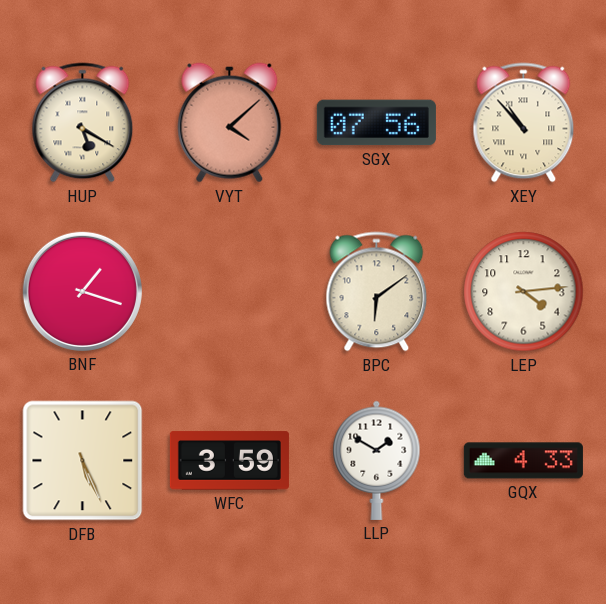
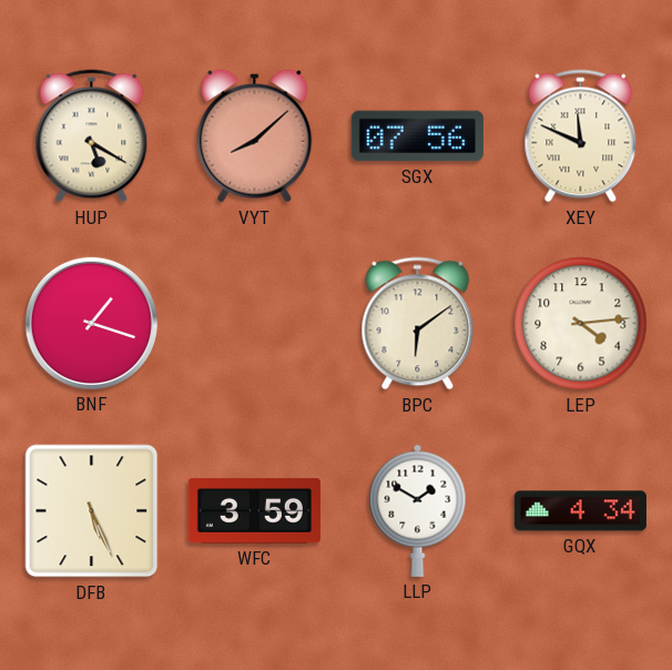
VYT: 4:08 -> 8:08
XEY: 10:53 -> 11:49
GQX: 4:33 -> 4:34
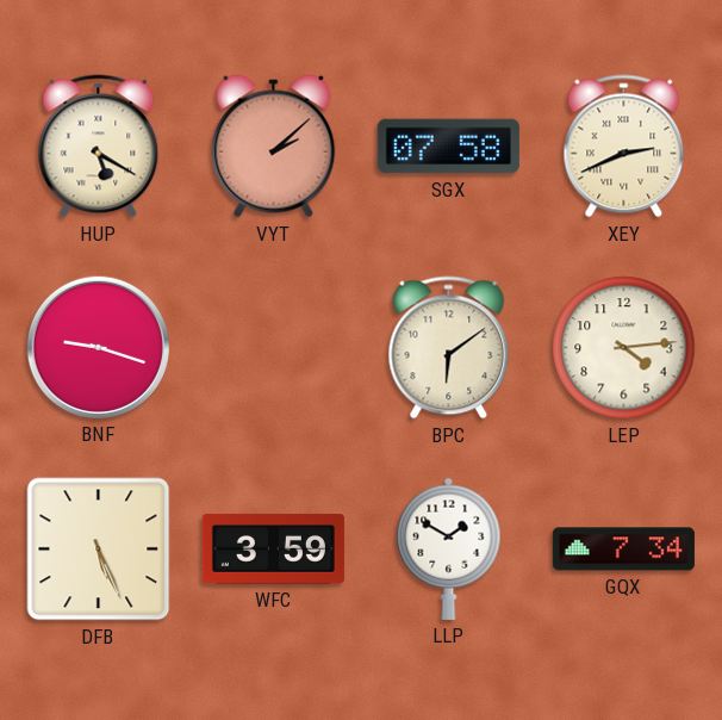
VYT: 8:08 -> 2:08
SGX: 07:56 -> 07:58
XEY: 11:49 -> 2:41
BNF: 1:18 -> 9:18
GQX: 4:34 -> 7:34
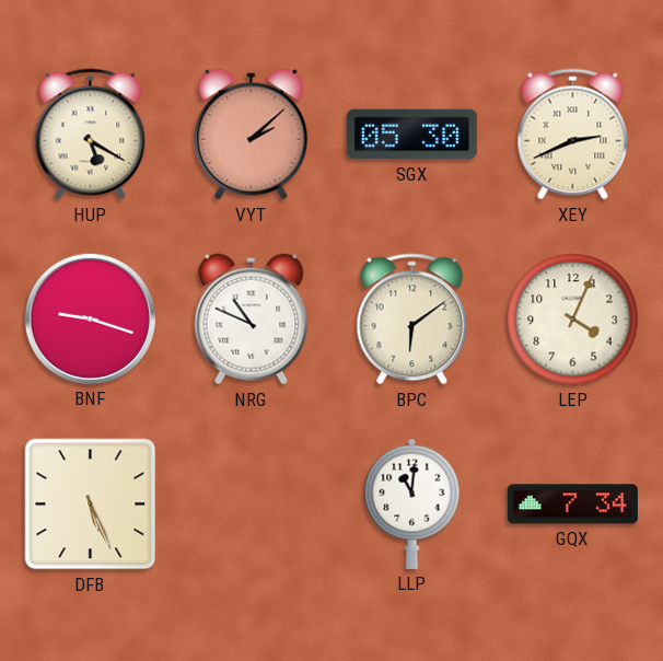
SGX: 07:58 -> 05:30
NRG: none -> 10:49
LEP: 4:14 -> 4:04
WFC: 3:59 -> none
LLP: 1:50 -> 11:01
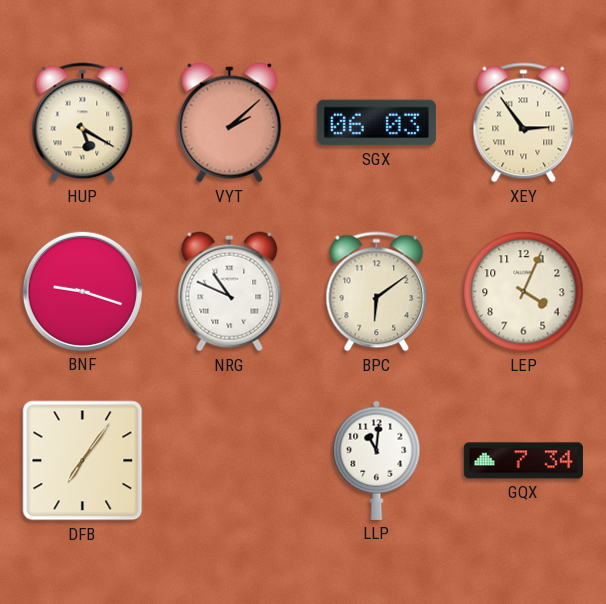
SGX: 05:30 -> 06:03
XEY: 2:41 -> 2:54
DFB: 5:26 -> 7:06
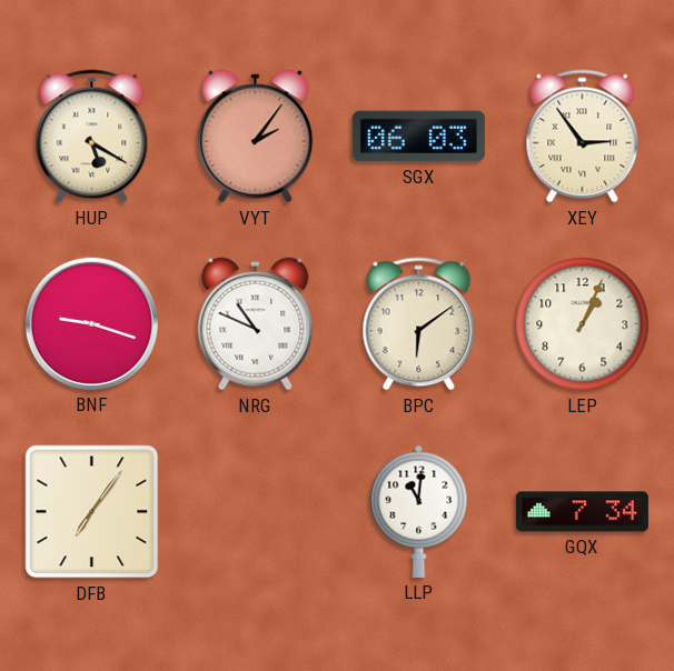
VYT: 2:08 -> 2:06
LEP: 4:04 -> 1:04
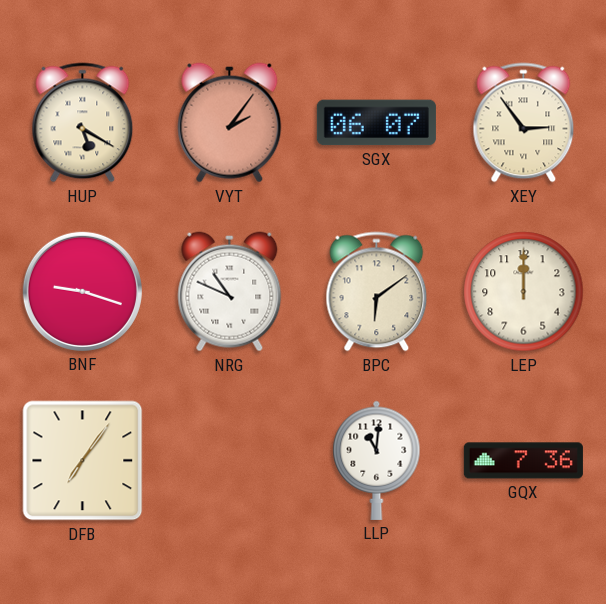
SGX: 06:03 -> 06:07
LEP: 1:04 -> 12:00
GQX: 7:34 -> 7:36
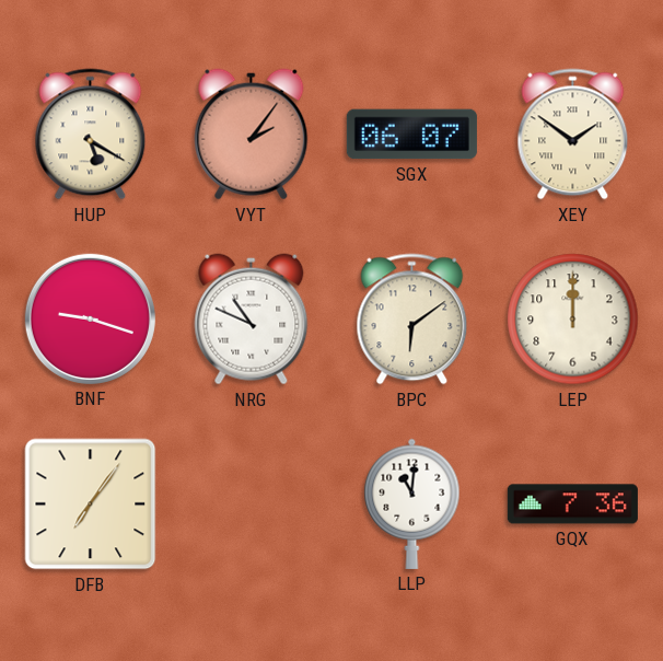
XEY: 2:54 -> 1:51
